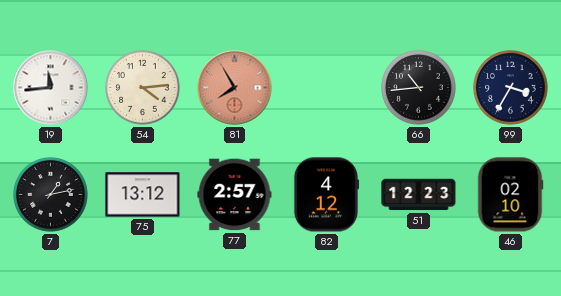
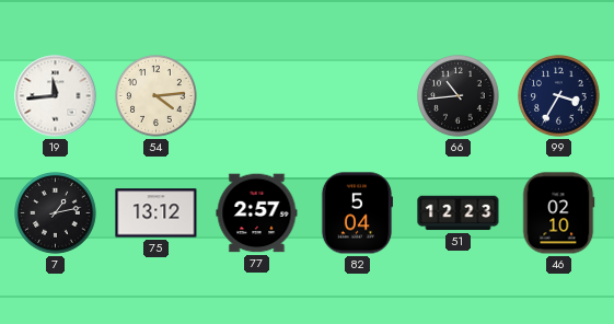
81: 7:55 -> none
82: 4:12 -> 5:04
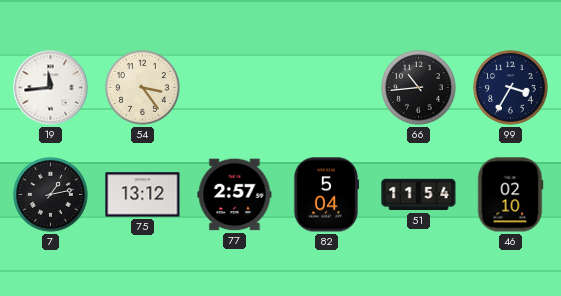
54: 4:14 -> 3:24
51: 12:23 -> 11:54
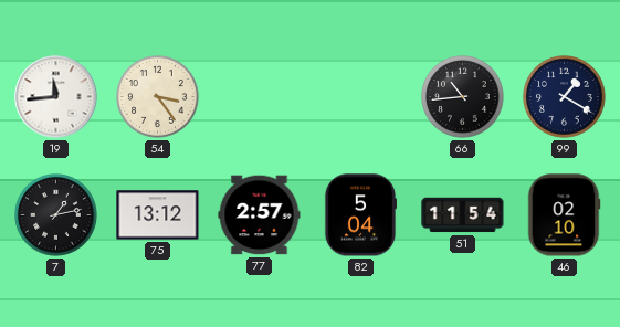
99: 3:35 -> 1:20
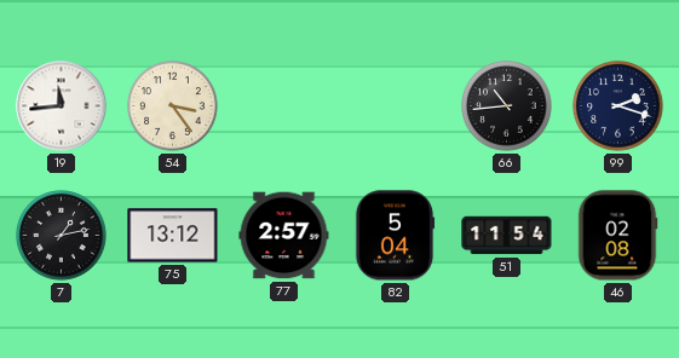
99: 1:20 -> 2:18
46: 02:10 -> 02:08
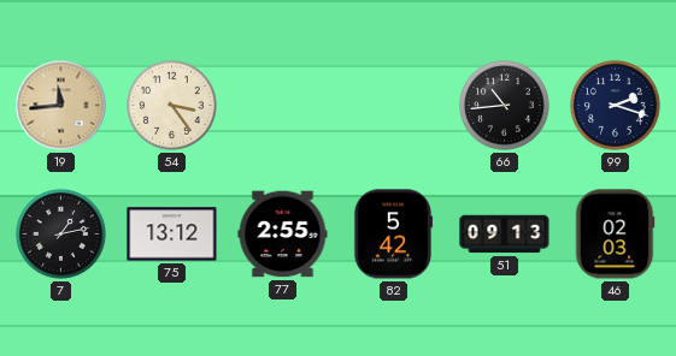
19 dial: white -> champagne
77: 2:57 -> 2:55
82: 5:04 -> 5:42
51: 11:54 -> 09:13
46: 02:08 -> 02:03
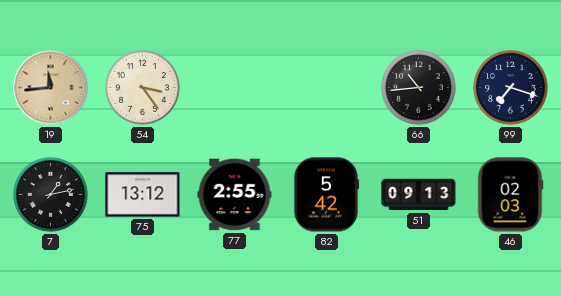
99: 2:18 -> 7:18
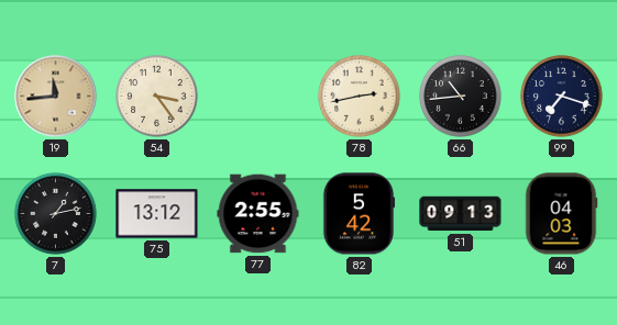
78: none -> 2:43
46: 02:03 -> 04:03
